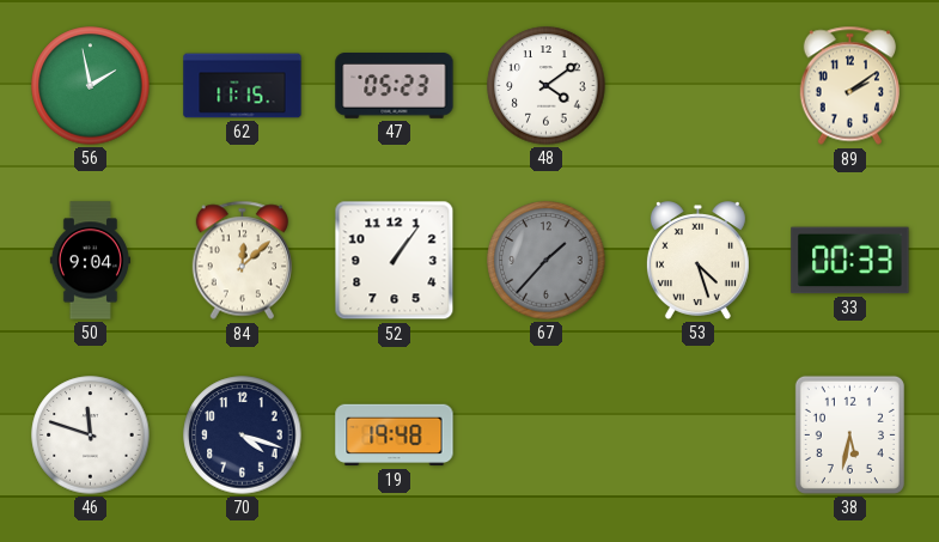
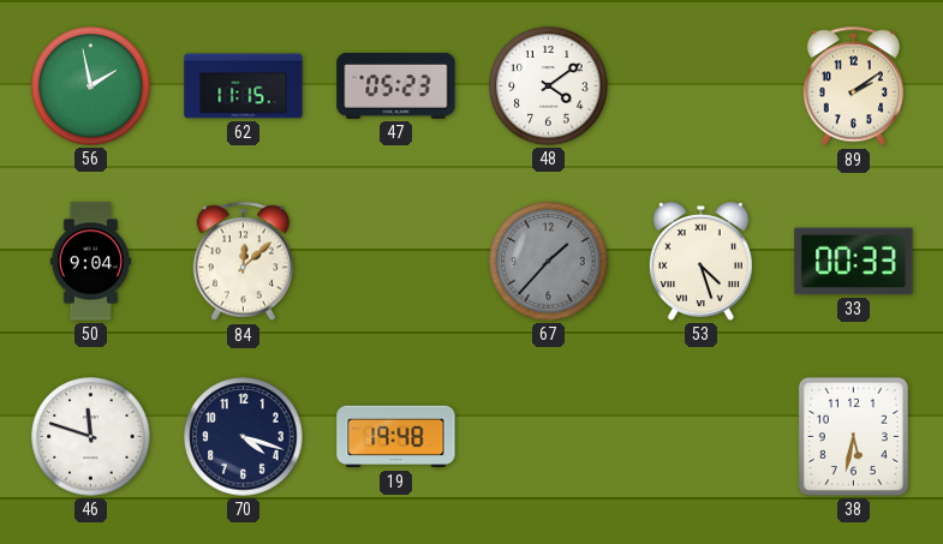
52: 1:06 -> none
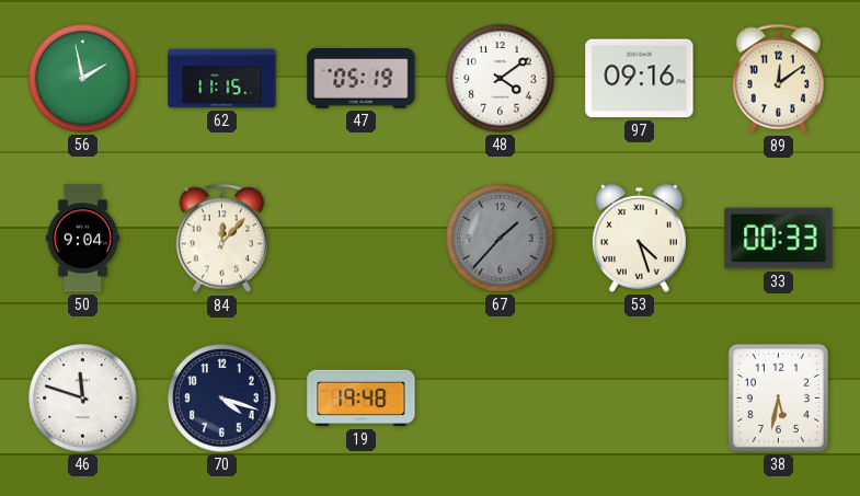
47: 05:23 -> 05:19
97: none -> 09:16
89: 2:09 -> 12:09
84: 12:08 -> 12:07
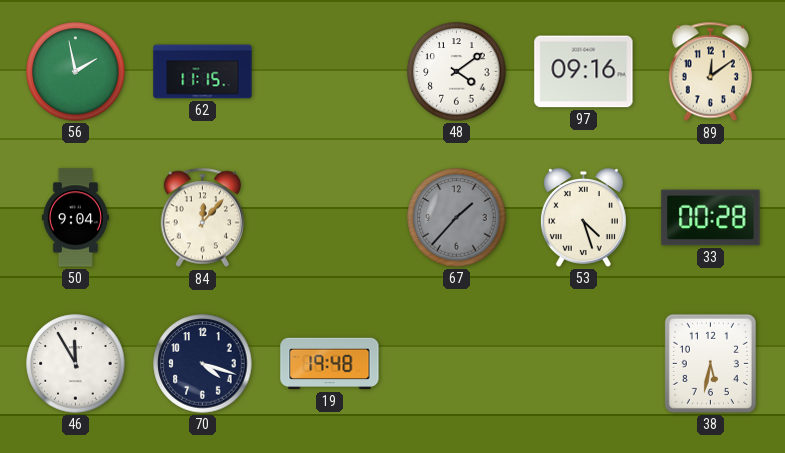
47: 05:19 -> none
33: 00:33 -> 00:28
46: 11:48 -> 11:55
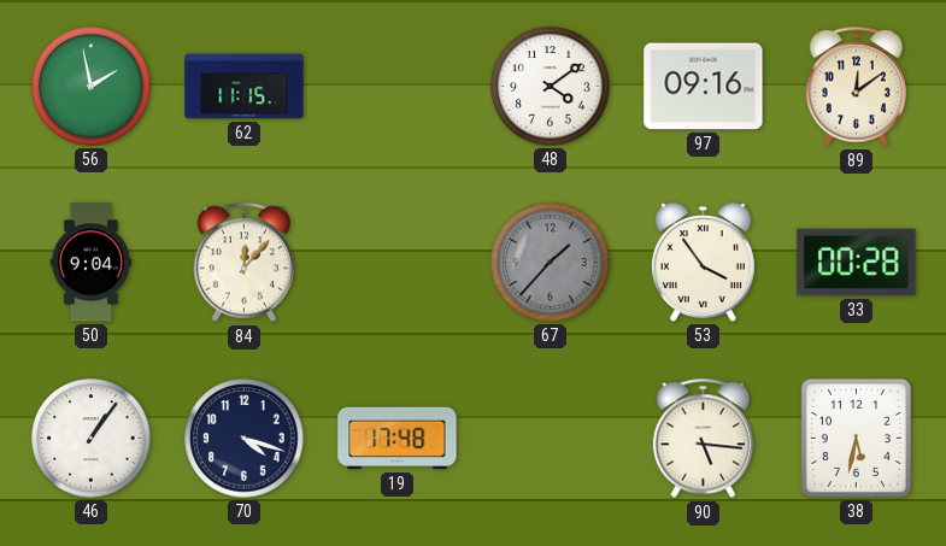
53: 4:27 -> 3:54
46: 11:55 -> 1:06
19: 19:48 -> 17:48
90: none -> 5:16
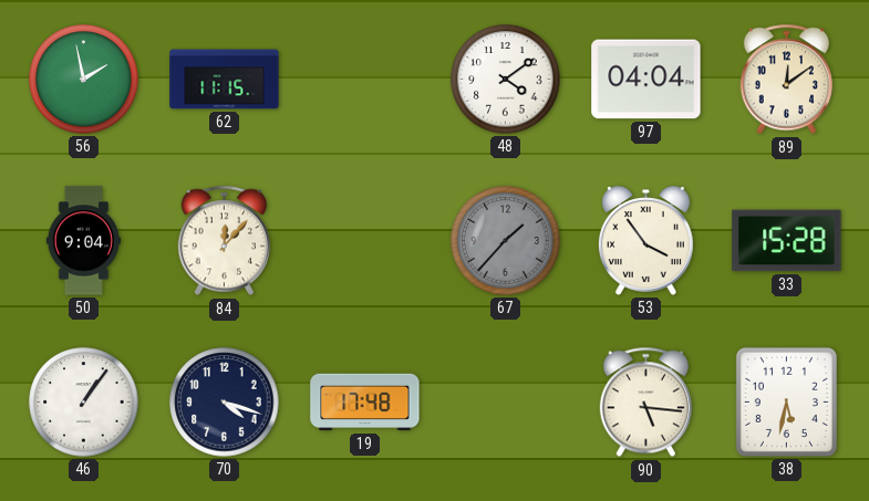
97: 09:16 -> 04:04
33: 00:28 -> 15:28
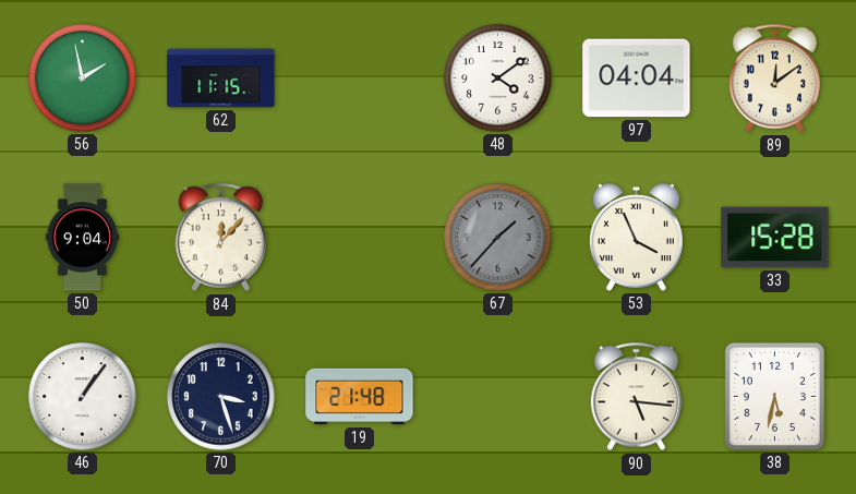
53: 3:54 -> 3:56
70: 4:18 -> 3:27
19: 17:48 -> 21:48
